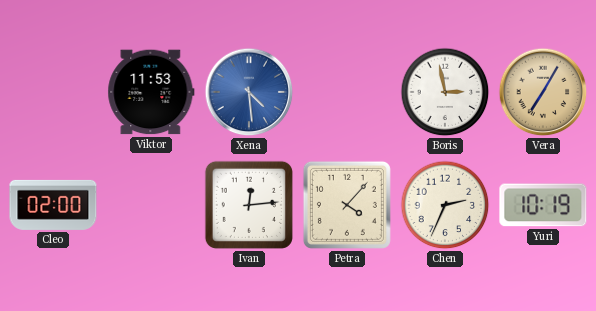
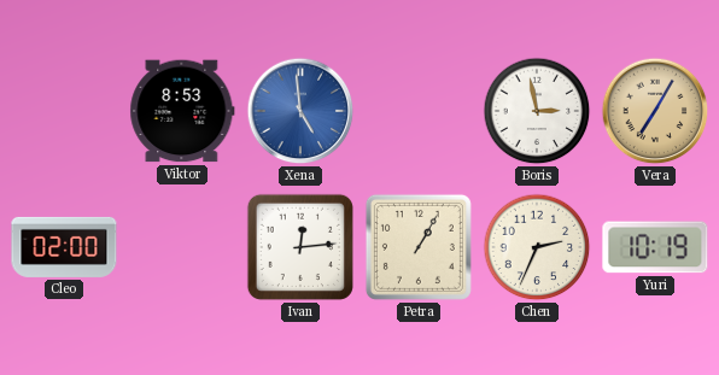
Viktor: 11:53 -> 8:53
Xena: 4:29 -> 4:59
Petra: 4:07 -> 1:05
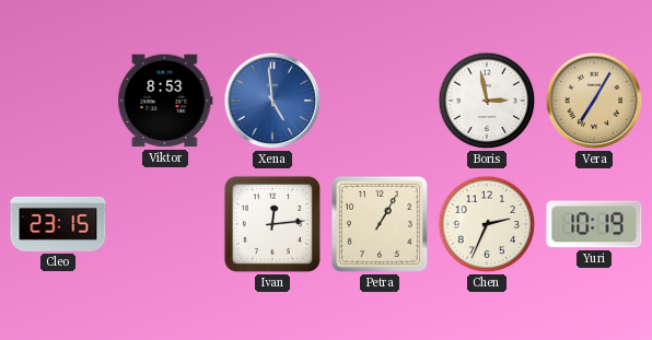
Cleo: 02:00 -> 23:15
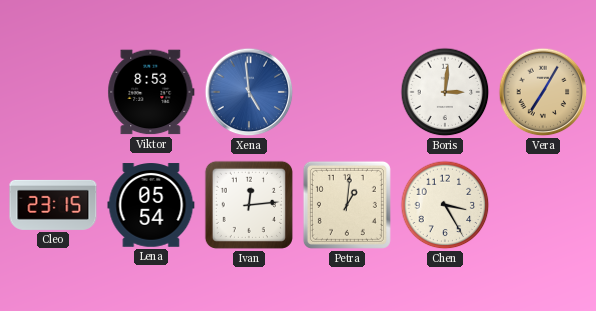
Boris: 2:58 -> 3:01
Lena: none -> 05:54
Petra: 1:05 -> 1:01
Chen: 2:34 -> 3:25
Yuri: 10:19 -> none
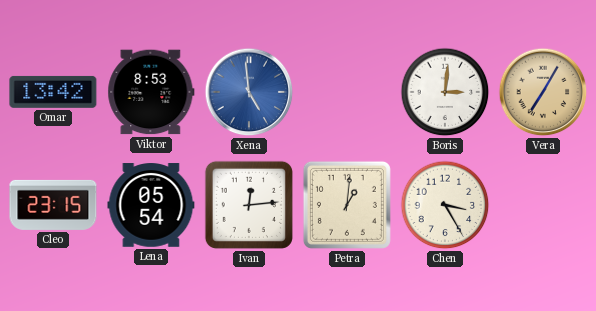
Omar: none -> 13:42
